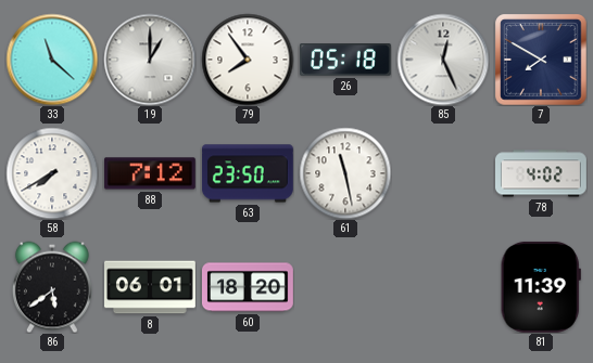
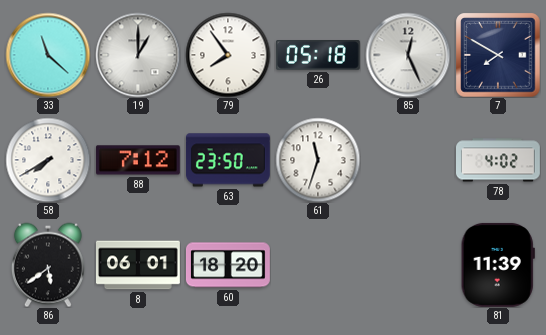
61: 11:28 -> 11:33
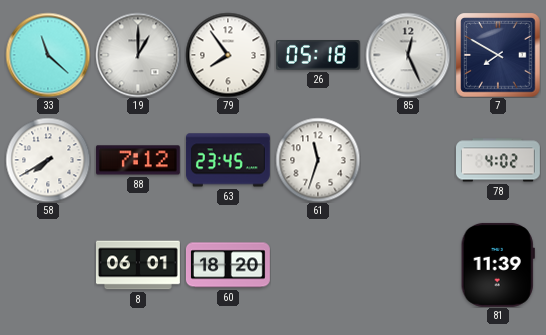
63: 23:50 -> 23:45
86: 5:39 -> none
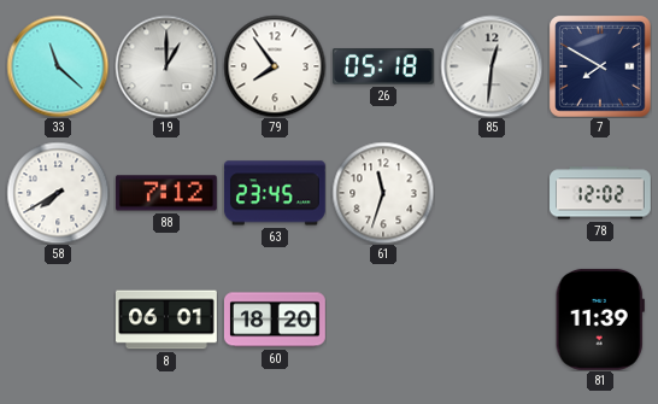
85: 12:26 -> 12:31
78: 4:02 -> 12:02
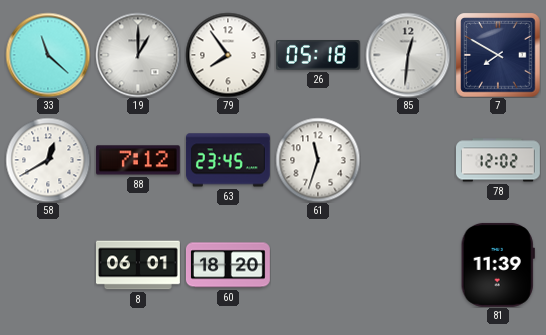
58: 7:40 -> 12:40
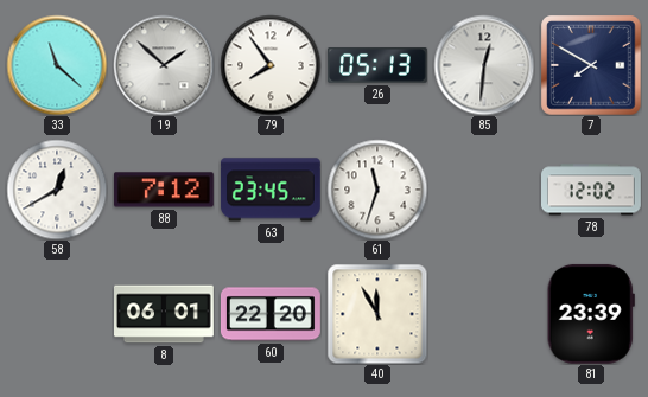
19: 1:00 -> 1:52
26: 05:18 -> 05:13
60: 18:20 -> 22:20
40: none -> 11:55
81: 11:39 -> 23:39
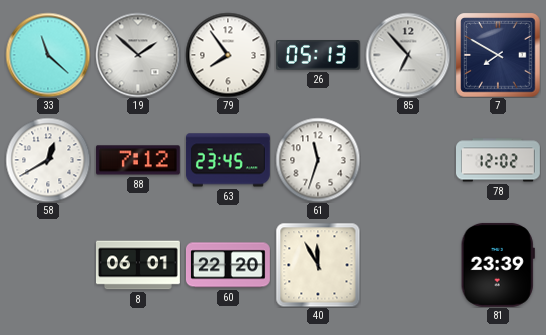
85: 12:31 -> 6:53
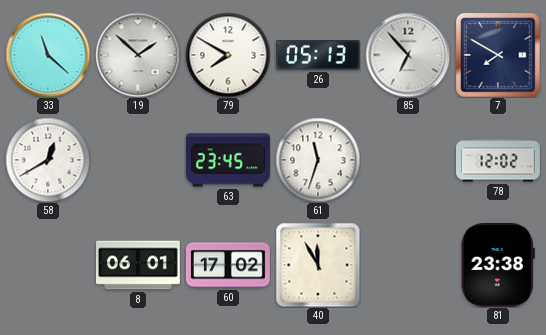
79: 7:54 -> 7:50
88: 7:12 -> none
60: 22:20 -> 17:02
81: 23:39 -> 23:38
